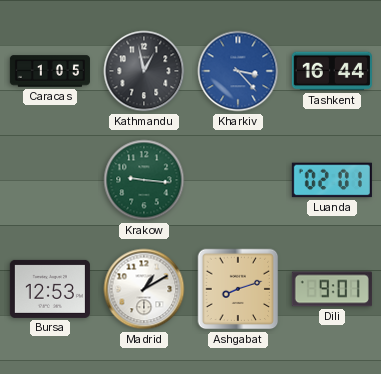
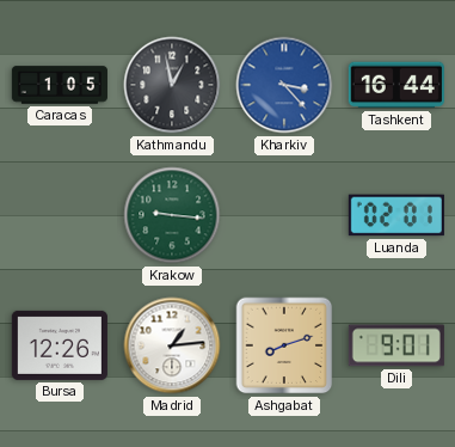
Bursa: 12:53 -> 12:26
Madrid: 1:10 -> 1:14
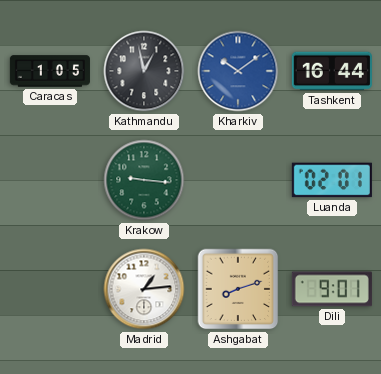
Kharkiv: 3:23 -> 10:09
Bursa: 12:26 -> none
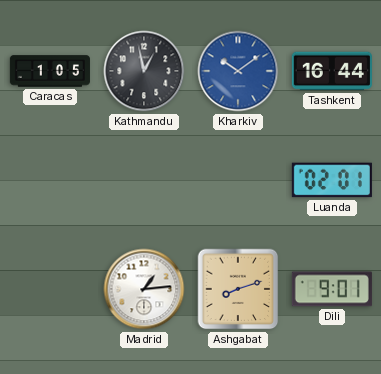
Krakow: 9:16 -> none
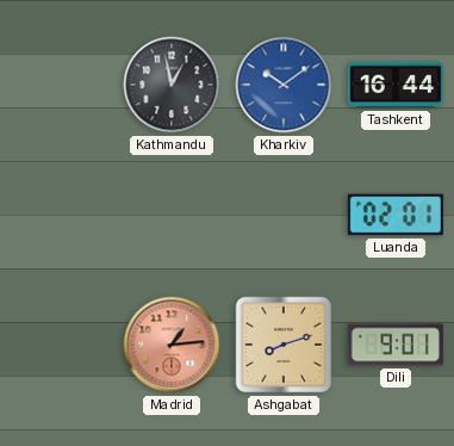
Caracas: 1:05 -> none
Madrid dial: white -> salmon
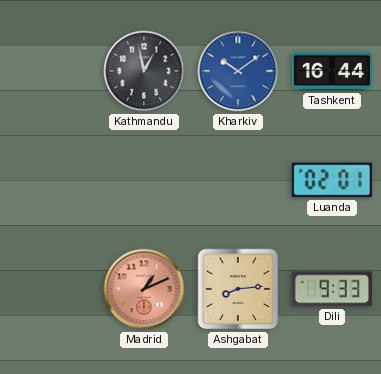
Madrid: 1:14 -> 1:11
Ashgabat: 8:12 -> 8:14
Dili: 9:01 -> 9:33
